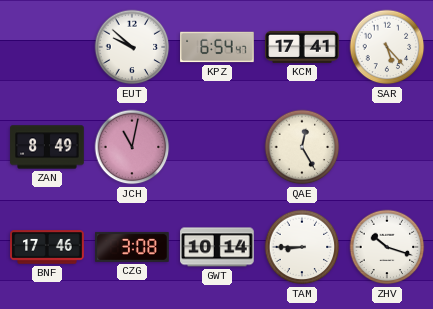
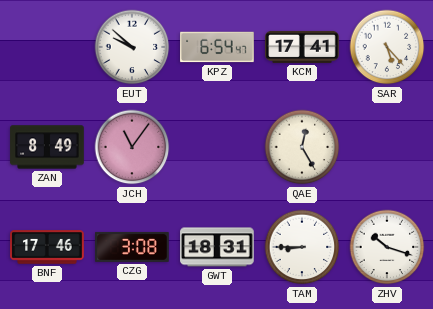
JCH: 11:02 -> 11:06
GWT: 10:14 -> 18:31
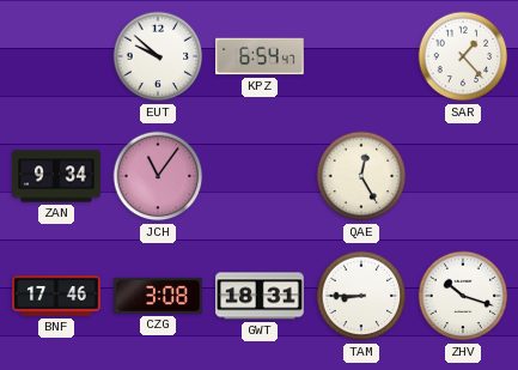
KCM: 17:41 -> none
SAR: 5:23 -> 1:23
ZAN: 8:49 -> 9:34
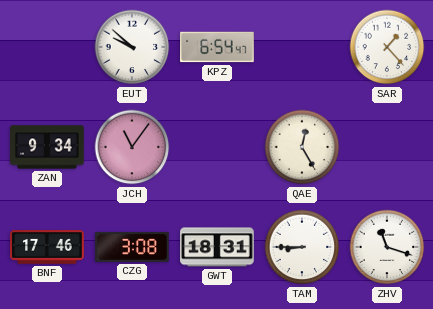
ZHV: 10:18 -> 11:18
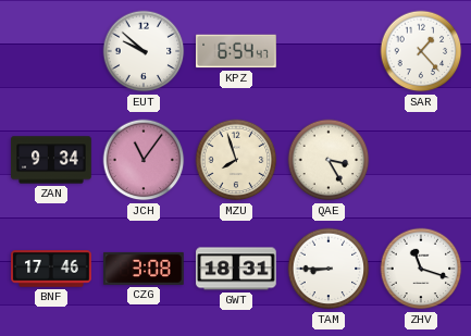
MZU: none -> 7:57
QAE: 12:25 -> 3:25
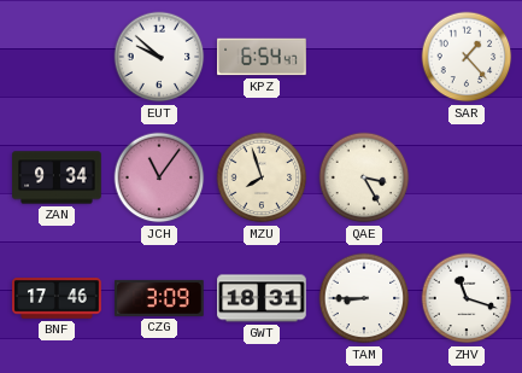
CZG: 3:08 -> 3:09
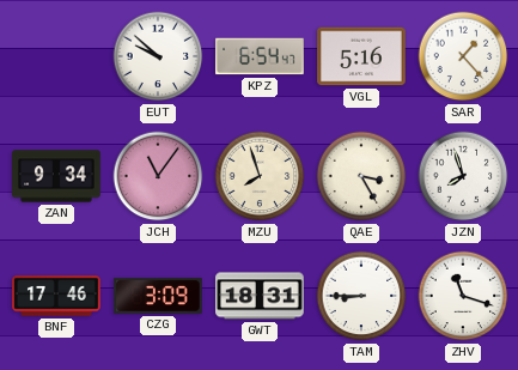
VGL: none -> 5:16
JZN: none -> 7:57
